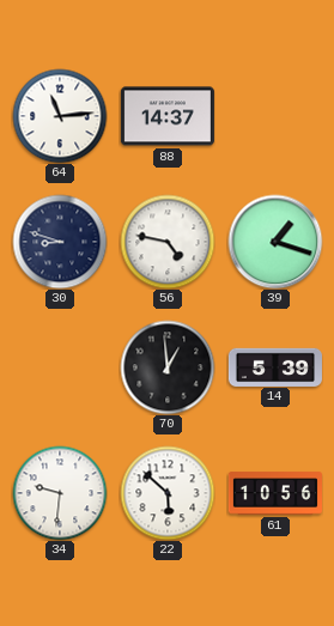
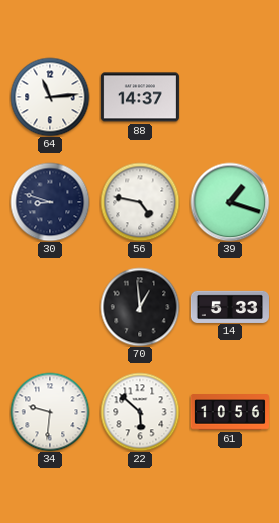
14: 5:39 -> 5:33
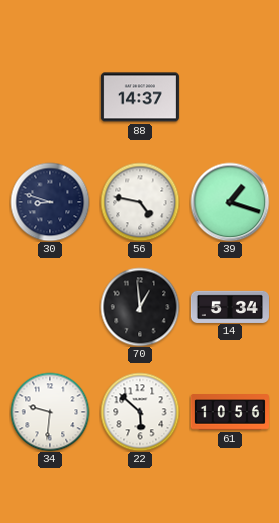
64: 11:14 -> none
14: 5:33 -> 5:34
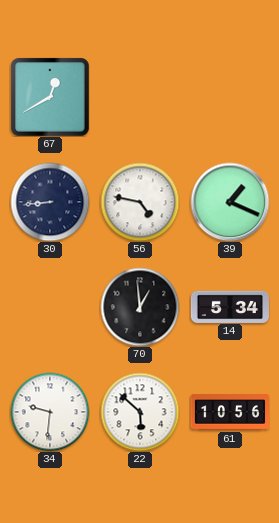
67: none -> 12:40
88: 14:37 -> none
30: 8:48 -> 8:44
39: 1:18 -> 1:19
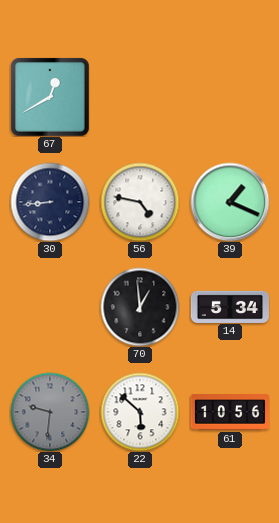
34 dial: white -> grey
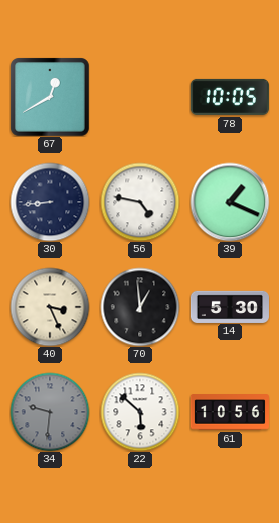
78: none -> 10:05
40: none -> 3:26
14: 5:34 -> 5:30
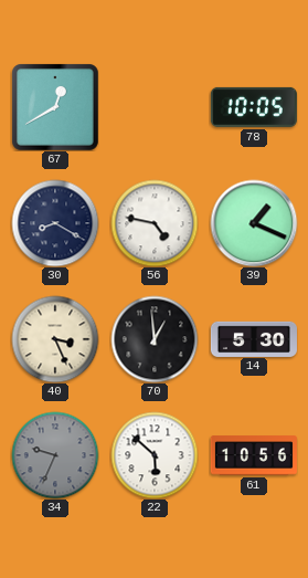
30: 8:44 -> 8:20
34: 9:31 -> 9:34
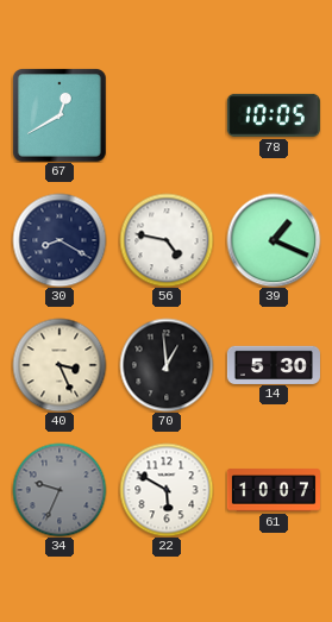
22: 5:52 -> 5:50
61: 10:56 -> 10:07
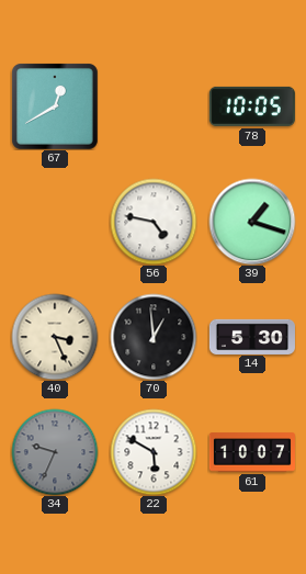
30: 8:20 -> none
39: 1:19 -> 1:18
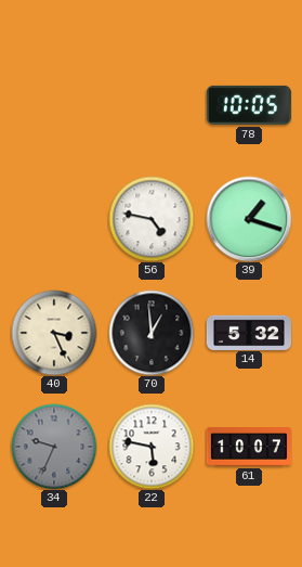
67: 12:40 -> none
14: 5:30 -> 5:32
22: 5:50 -> 5:47
